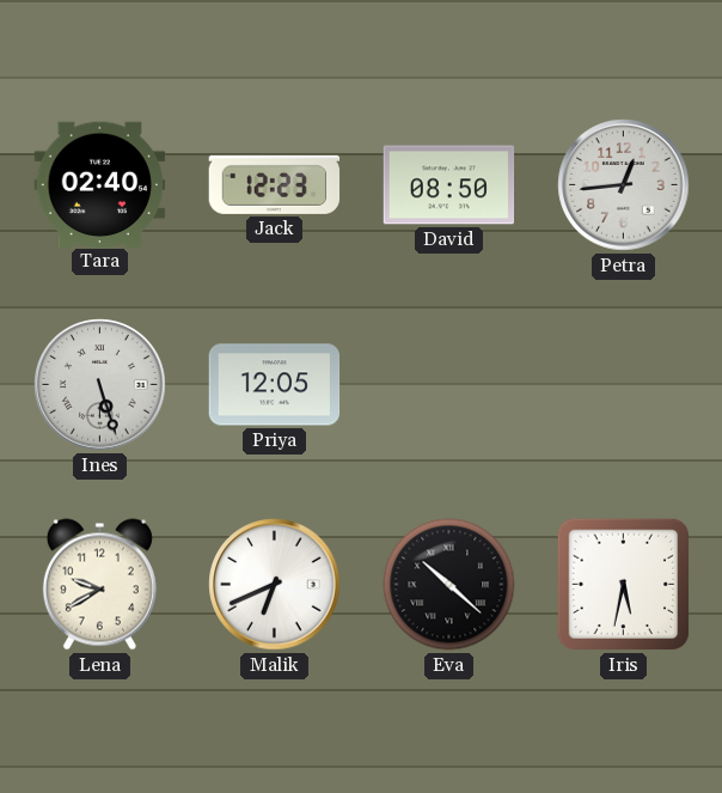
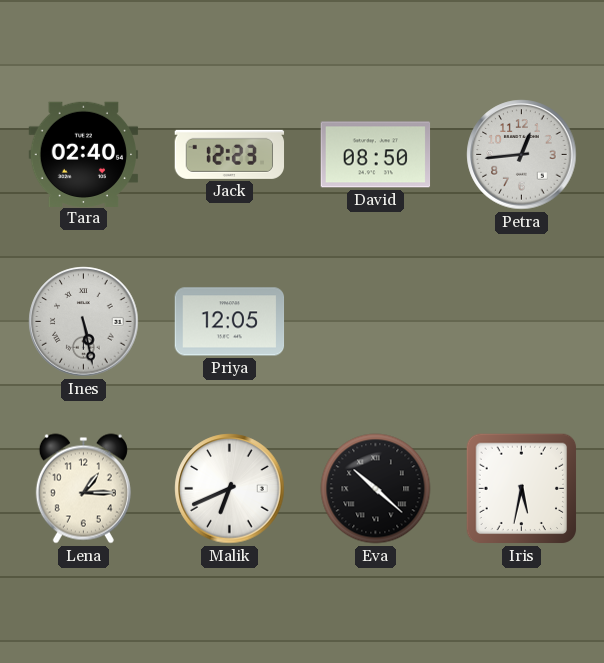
Ines: 5:27 -> 5:28
Lena: 9:40 -> 1:15
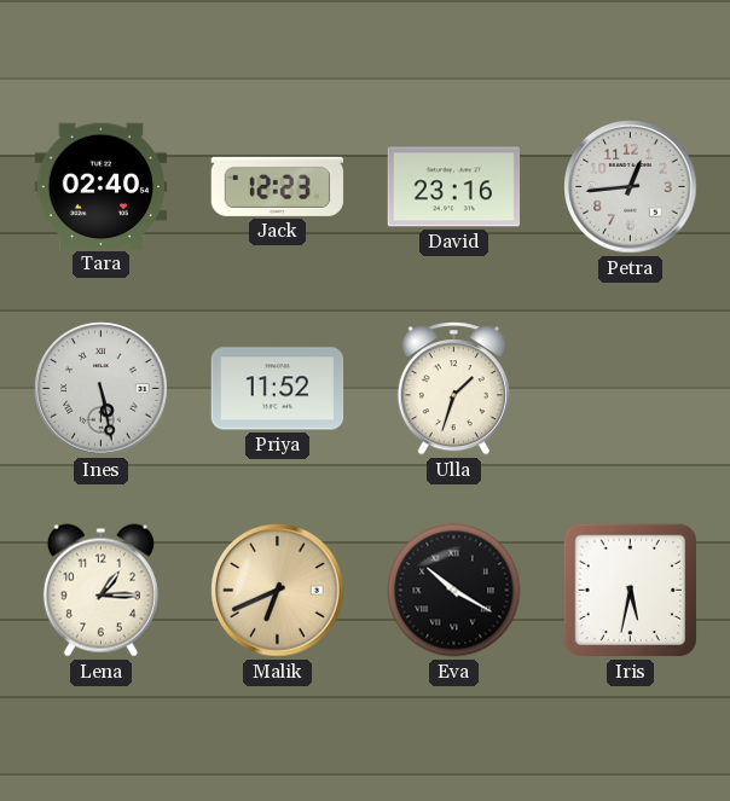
David: 08:50 -> 23:16
Priya: 12:05 -> 11:52
Ulla: none -> 1:33
Malik dial: white -> champagne
Eva: 10:22 -> 10:20
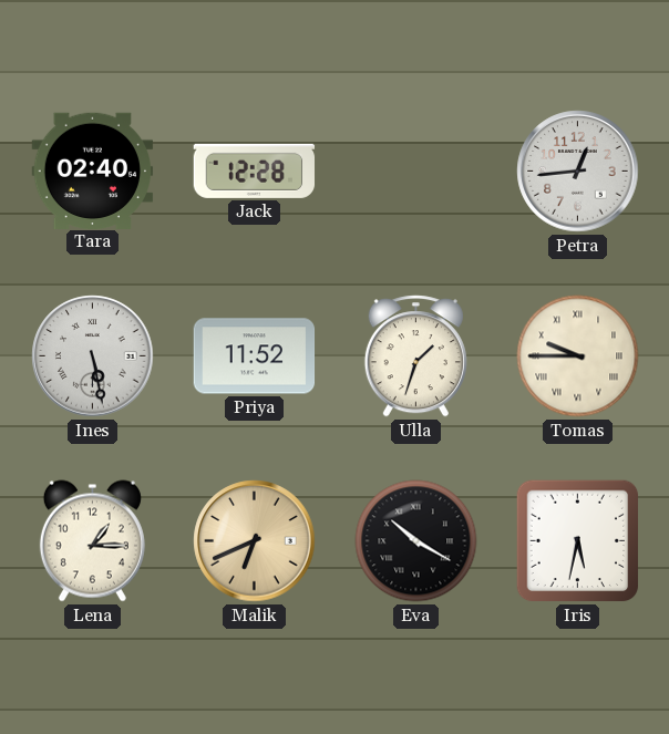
Jack: 12:23 -> 12:28
David: 23:16 -> none
Tomas: none -> 9:45
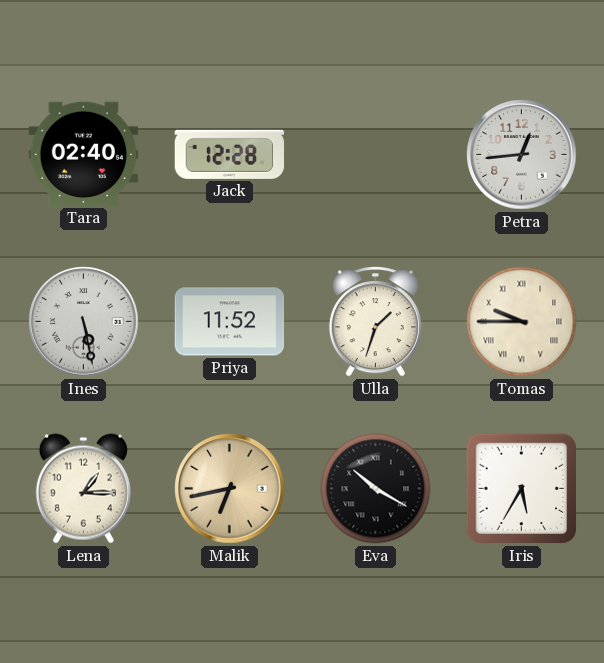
Malik: 6:41 -> 6:43
Iris: 5:32 -> 5:35
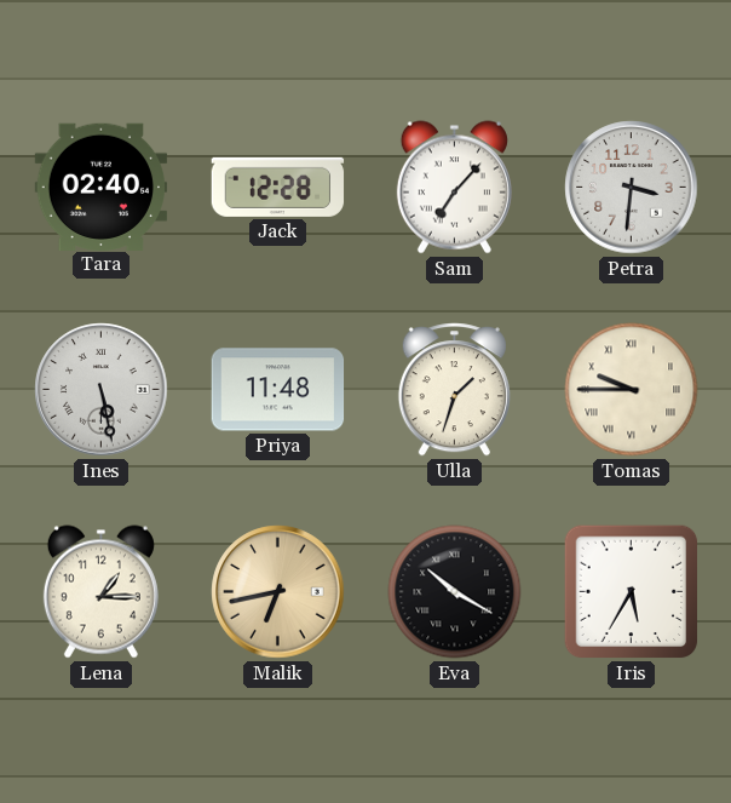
Sam: none -> 7:07
Petra: 12:44 -> 3:31
Priya: 11:52 -> 11:48
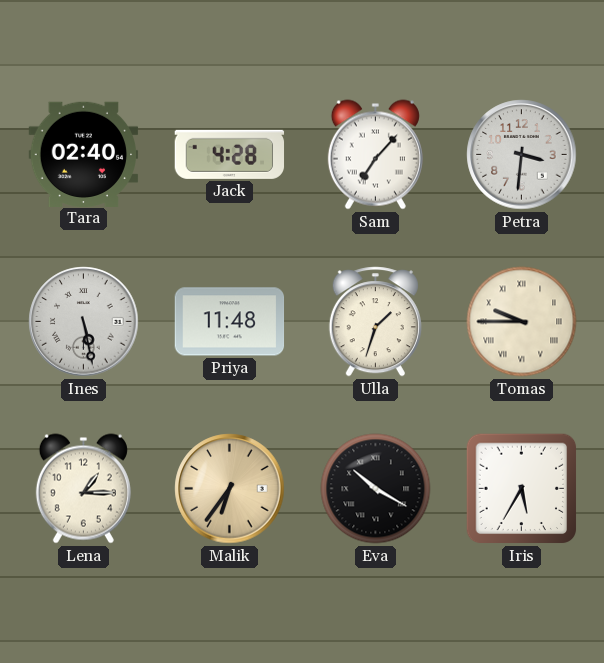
Jack: 12:28 -> 4:28
Malik: 6:43 -> 6:36
